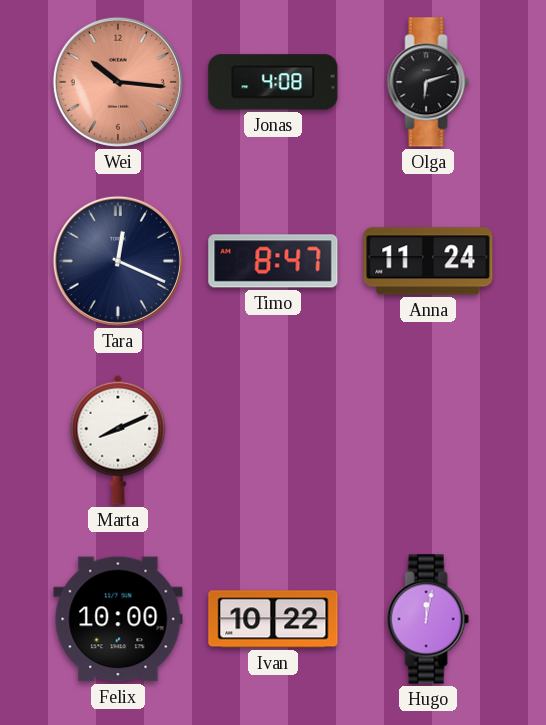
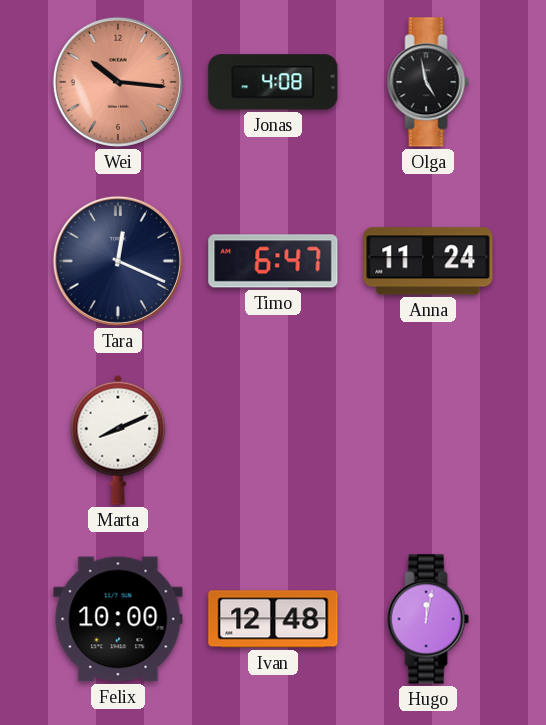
Olga: 6:12 -> 4:58
Timo: 8:47 -> 6:47
Ivan: 10:22 -> 12:48
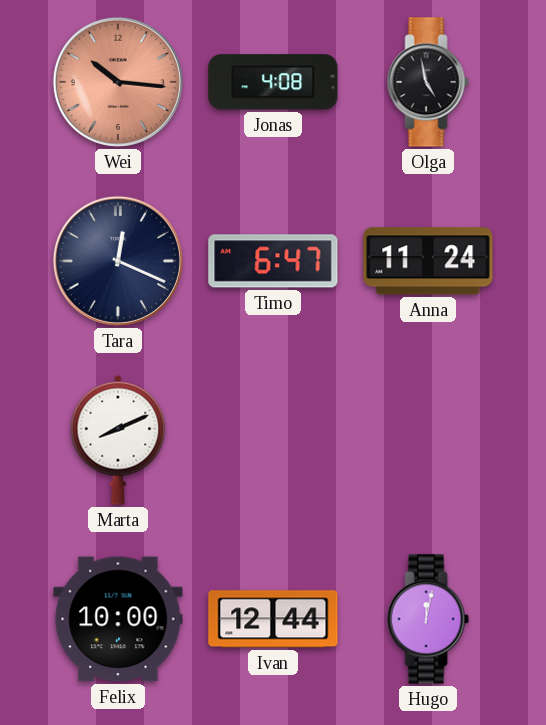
Ivan: 12:48 -> 12:44
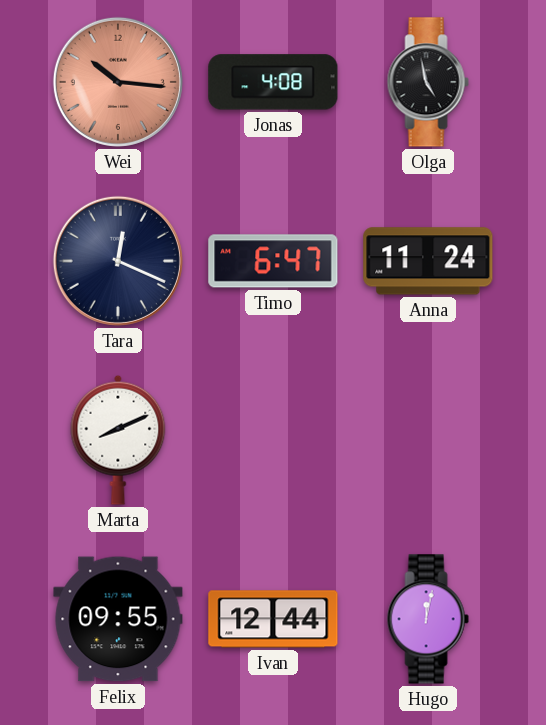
Felix: 10:00 -> 09:55
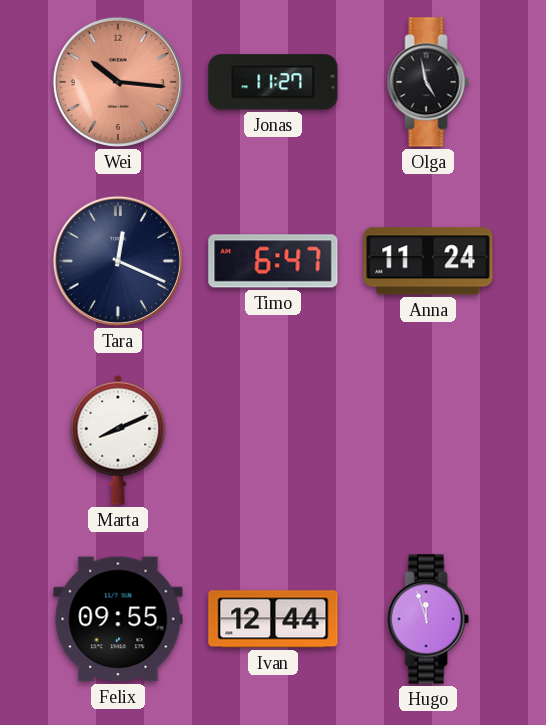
Jonas: 4:08 -> 11:27
Hugo: 12:02 -> 11:57
